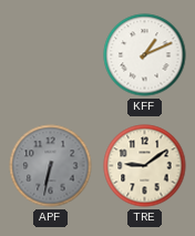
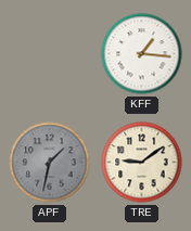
KFF: 1:11 -> 1:16
APF: 6:32 -> 1:32
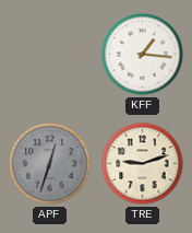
APF: 1:32 -> 12:33
TRE: 9:09 -> 9:12
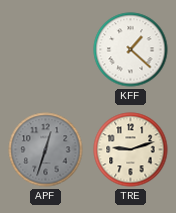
KFF: 1:16 -> 1:22
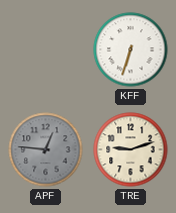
KFF: 1:22 -> 6:33
APF: 12:33 -> 12:46
